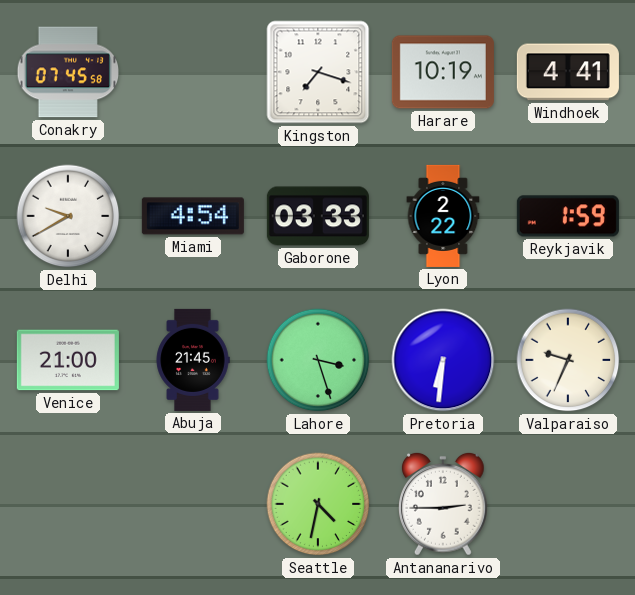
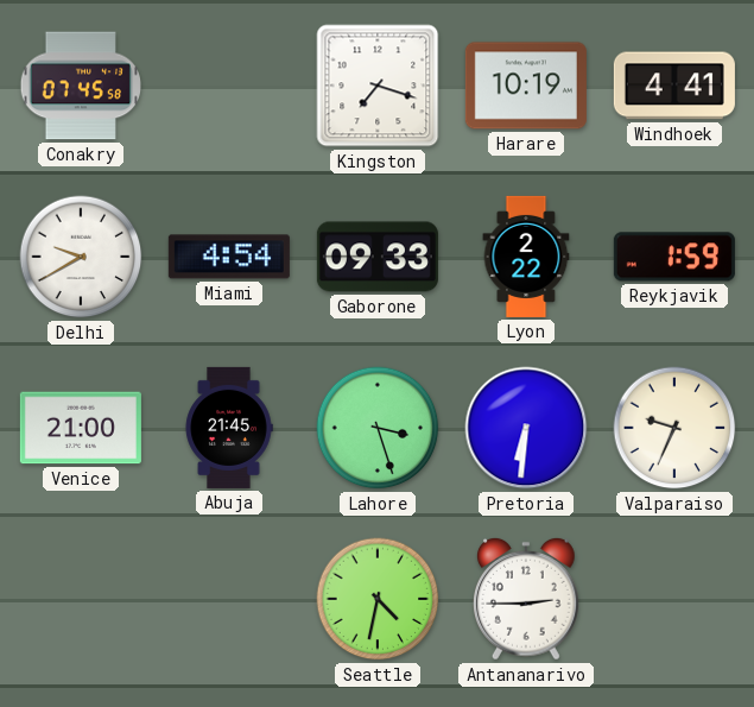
Gaborone: 03:33 -> 09:33
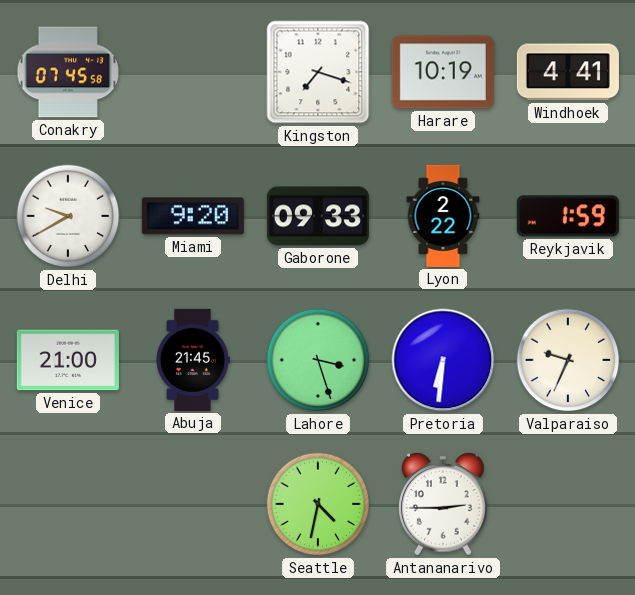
Miami: 4:54 -> 9:20
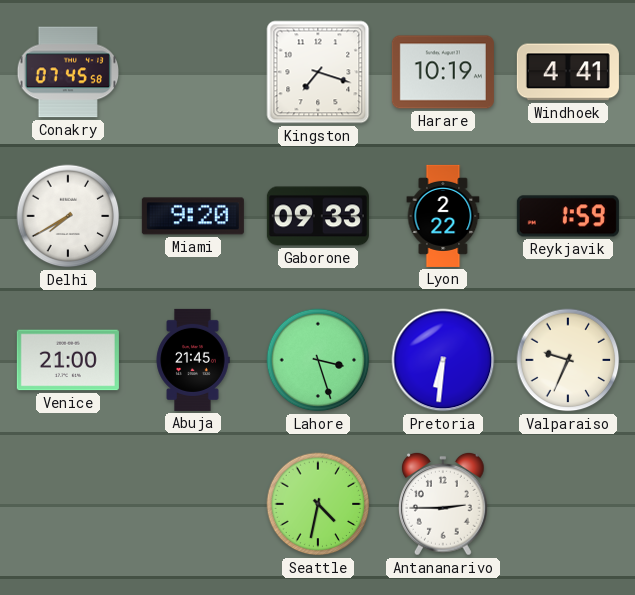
Delhi: 9:40 -> 7:40
